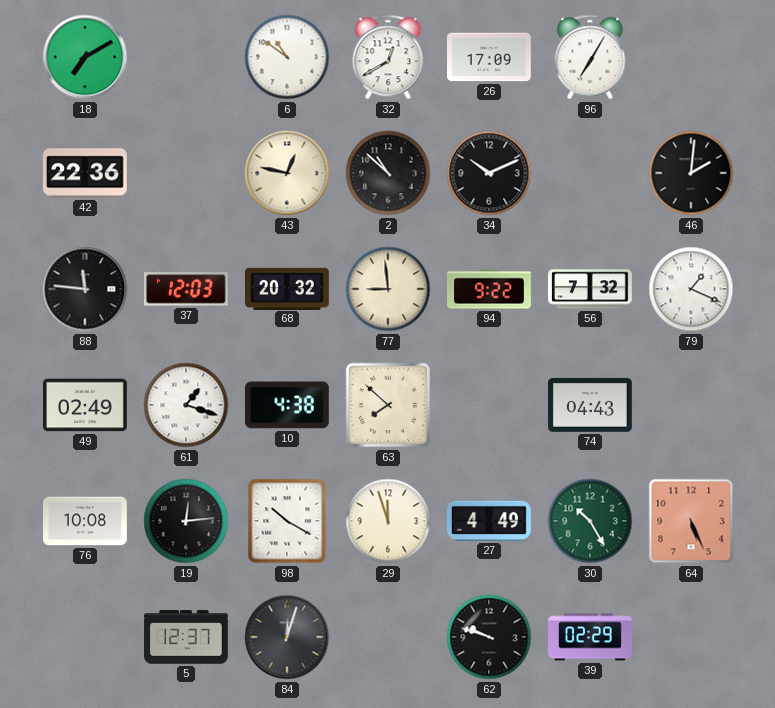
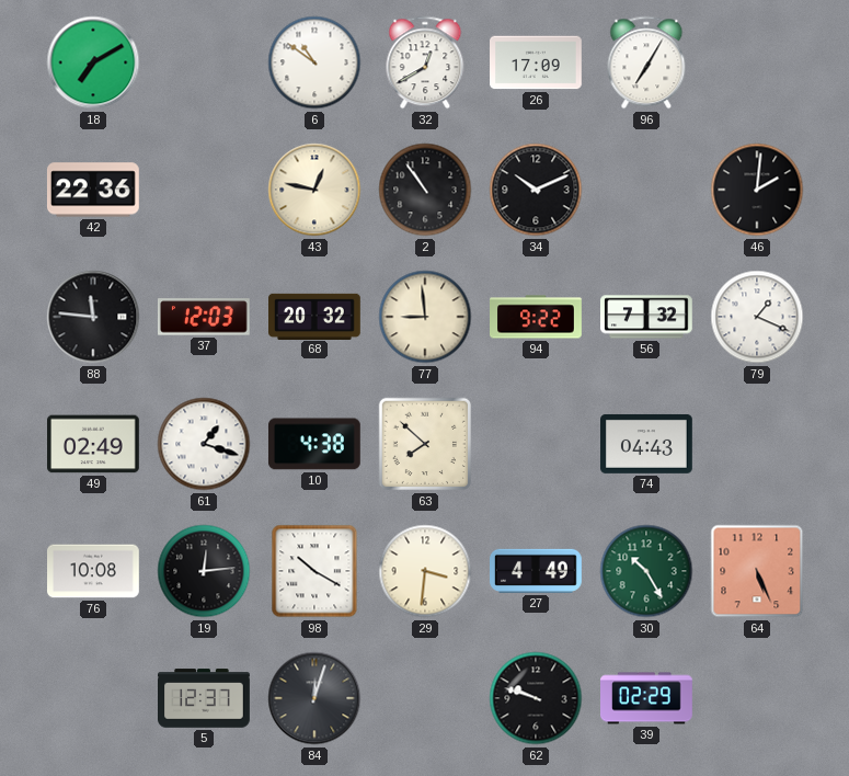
2: 10:52 -> 10:54
29: 11:57 -> 3:31
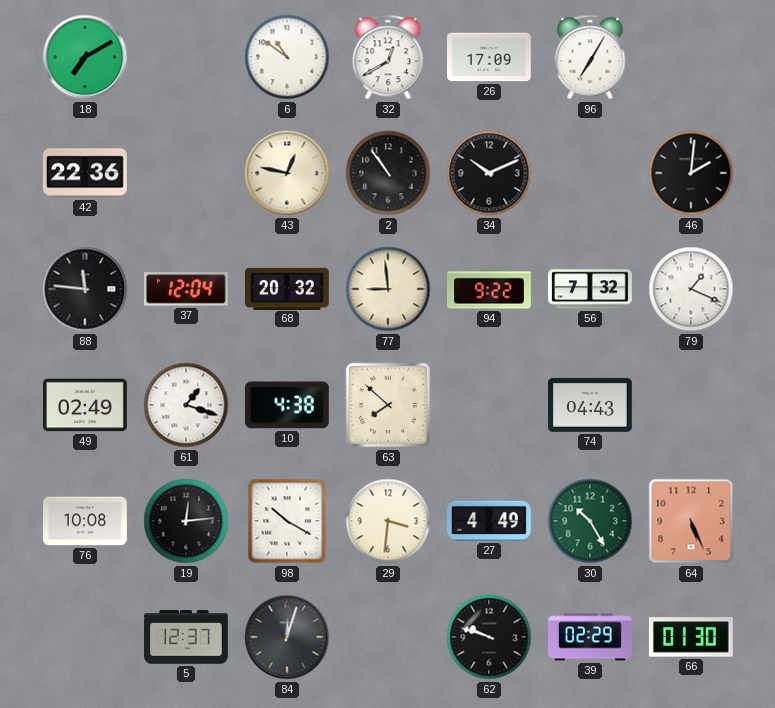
37: 12:03 -> 12:04
66: none -> 01:30
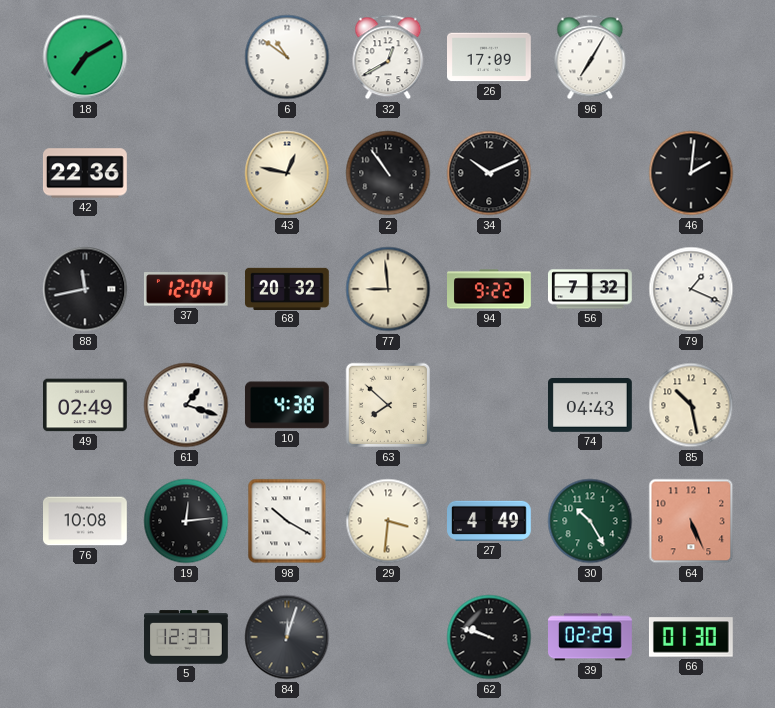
88: 11:46 -> 11:43
85: none -> 10:28
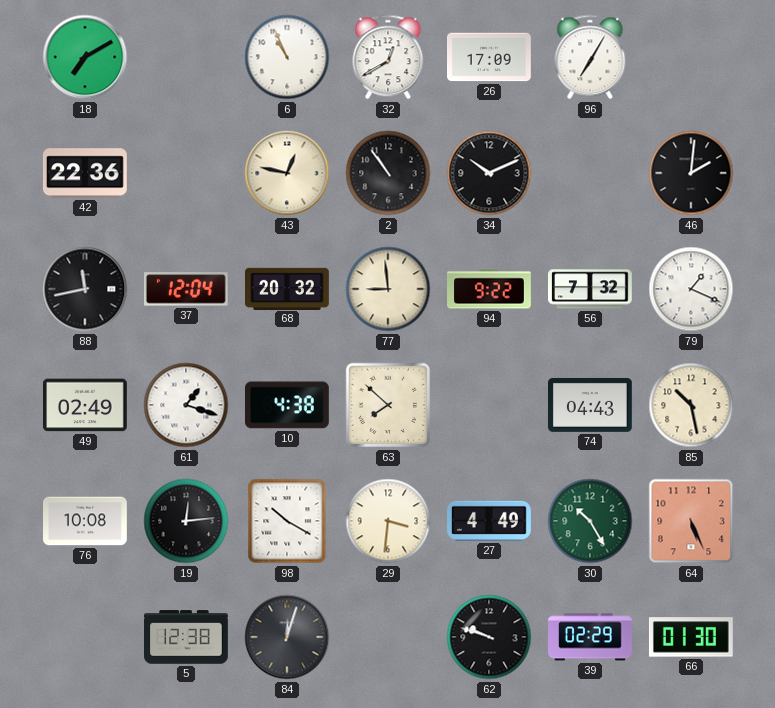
6: 10:51 -> 10:56
5: 12:37 -> 12:38
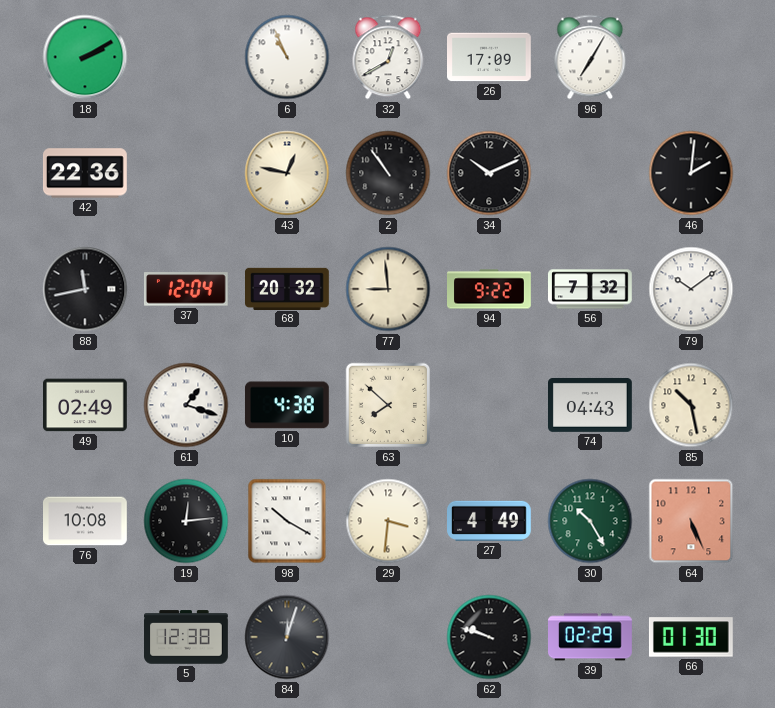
18: 7:10 -> 2:10
79: 1:19 -> 10:09
